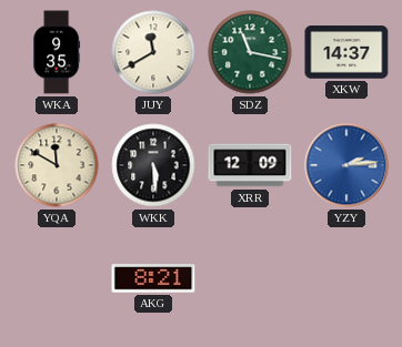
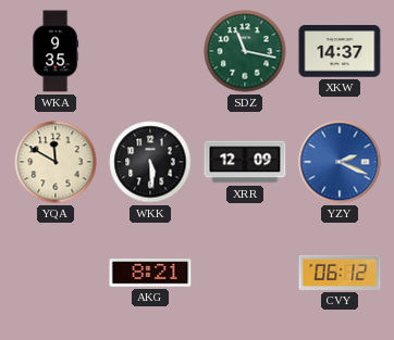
JUY: 11:40 -> none
YZY: 2:14 -> 2:19
CVY: none -> 06:12
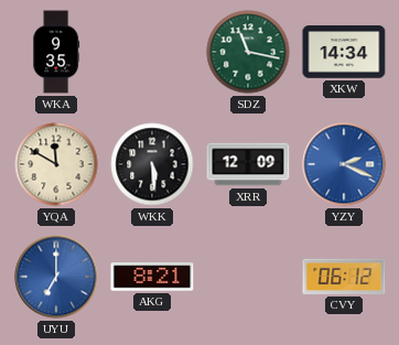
XKW: 14:37 -> 14:34
UYU: none -> 7:00
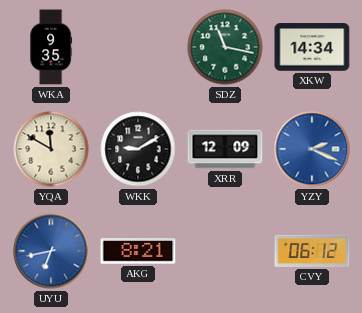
WKK: 5:29 -> 9:10
UYU: 7:00 -> 6:43
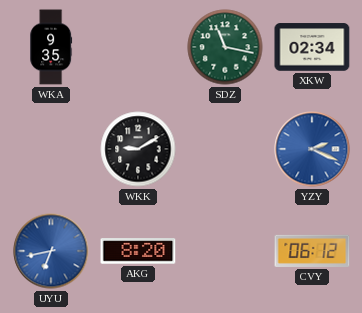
XKW: 14:34 -> 02:34
YQA: 11:50 -> none
XRR: 12:09 -> none
AKG: 8:21 -> 8:20
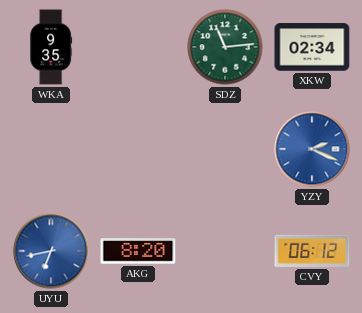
SDZ: 11:17 -> 11:14
WKK: 9:10 -> none
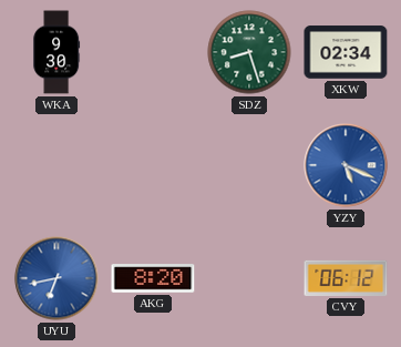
WKA: 9:35 -> 9:30
SDZ: 11:14 -> 8:27
YZY: 2:19 -> 5:19
